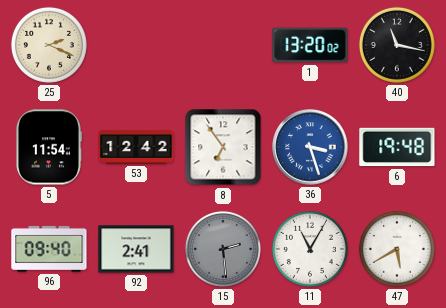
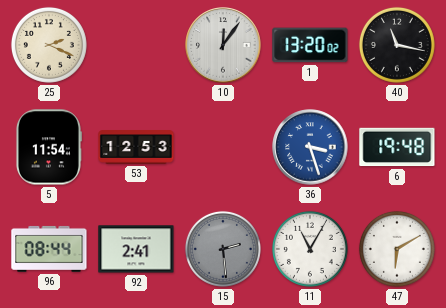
10: none -> 12:06
53: 12:42 -> 12:53
8: 6:54 -> none
96: 09:40 -> 08:44
47: 5:40 -> 6:10
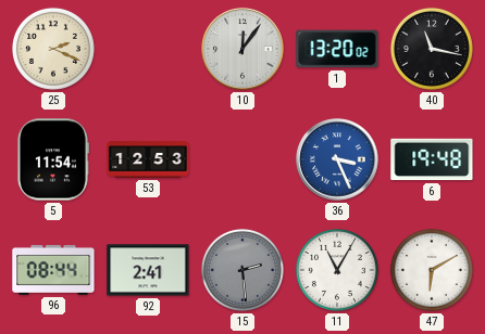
36: 3:27 -> 3:26
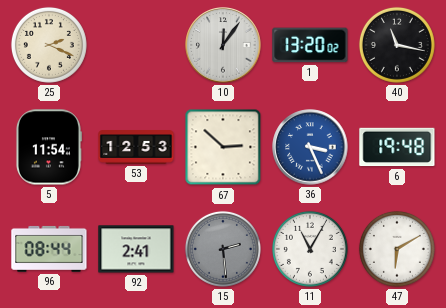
67: none -> 2:52
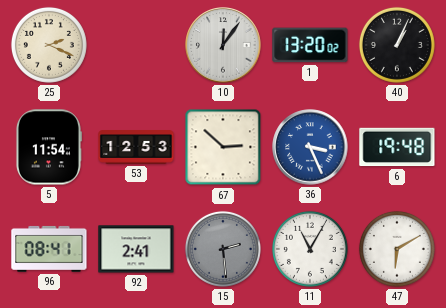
40: 11:17 -> 1:04
96: 08:44 -> 08:41
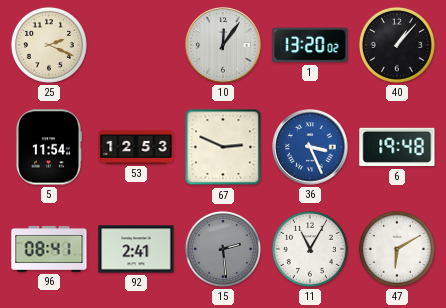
40: 1:04 -> 1:07
67: 2:52 -> 2:49
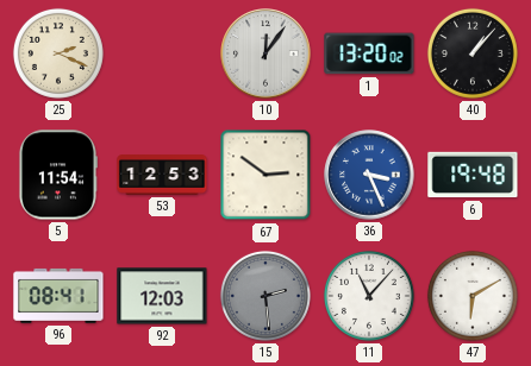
67: 2:49 -> 2:51
92: 2:41 -> 12:03
11: 11:05 -> 11:07
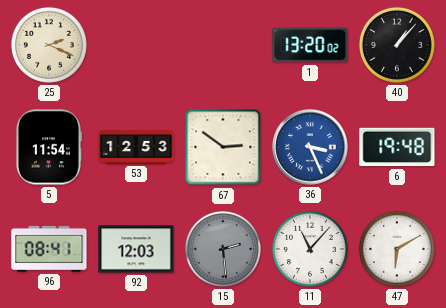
10: 12:06 -> none
